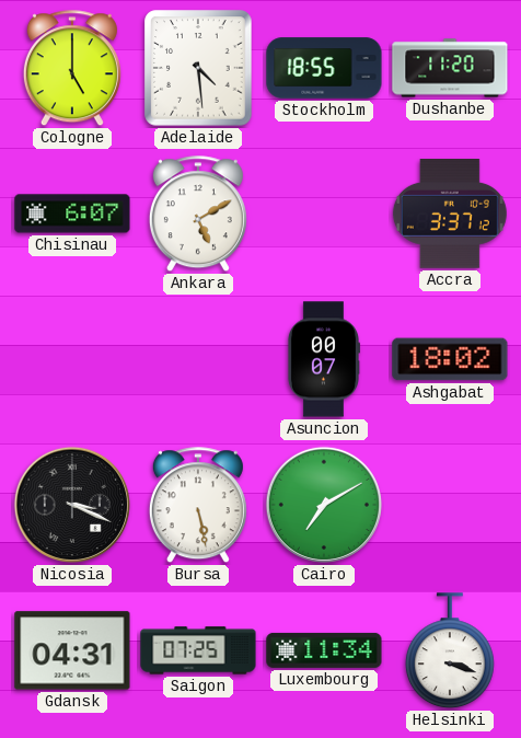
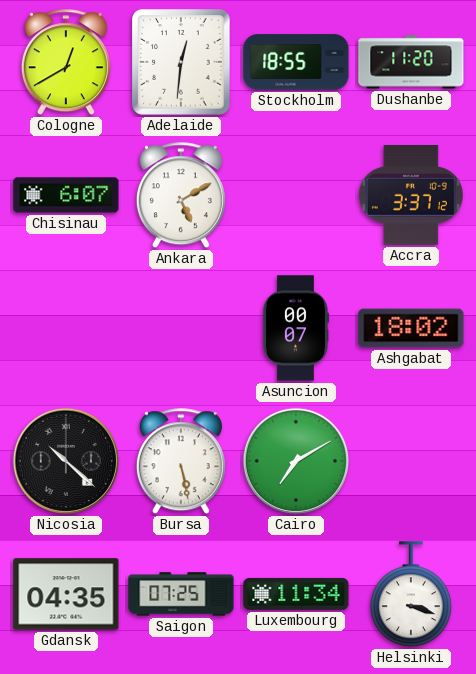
Cologne: 5:00 -> 12:40
Adelaide: 4:29 -> 12:31
Nicosia: 3:19 -> 10:22
Gdansk: 04:31 -> 04:35
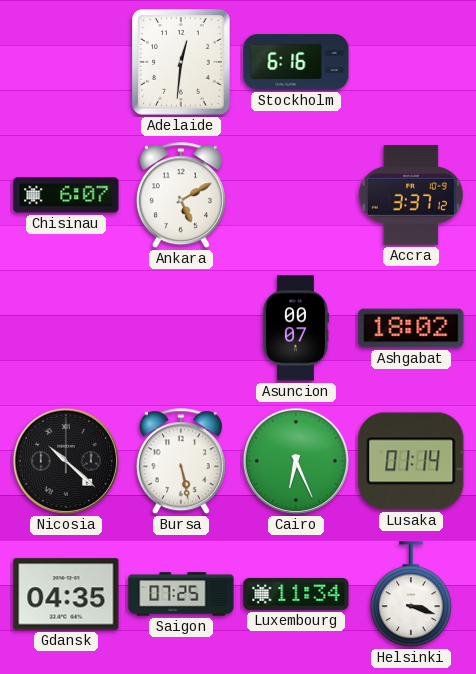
Cologne: 12:40 -> none
Stockholm: 18:55 -> 6:16
Dushanbe: 11:20 -> none
Cairo: 7:10 -> 6:26
Lusaka: none -> 01:14
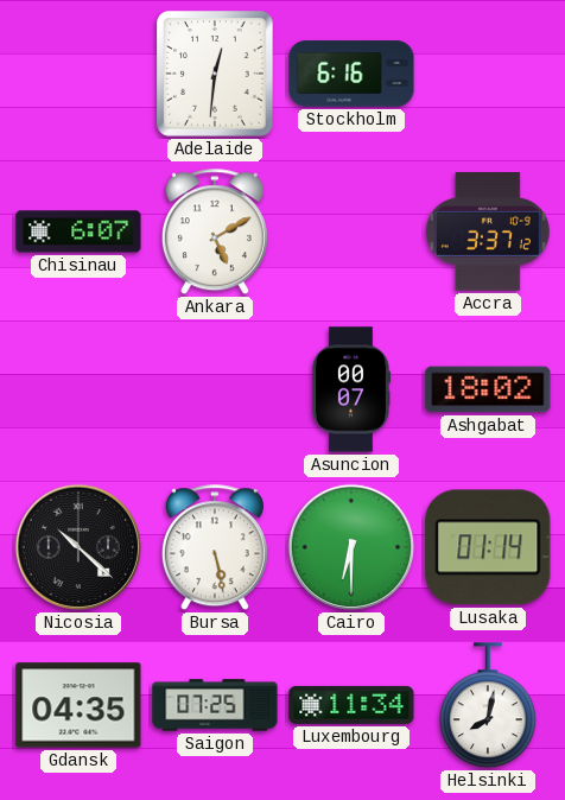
Cairo: 6:26 -> 6:30
Helsinki: 3:18 -> 8:02
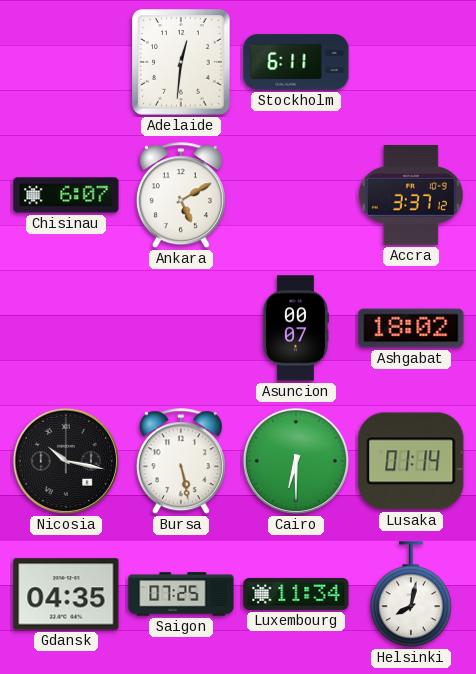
Stockholm: 6:16 -> 6:11
Nicosia: 10:22 -> 10:17
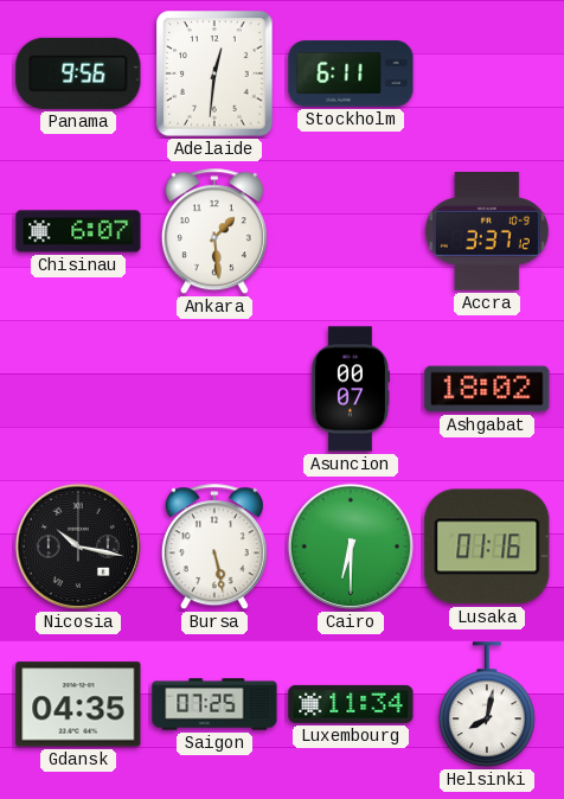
Panama: none -> 9:56
Ankara: 5:10 -> 1:29
Lusaka: 01:14 -> 01:16
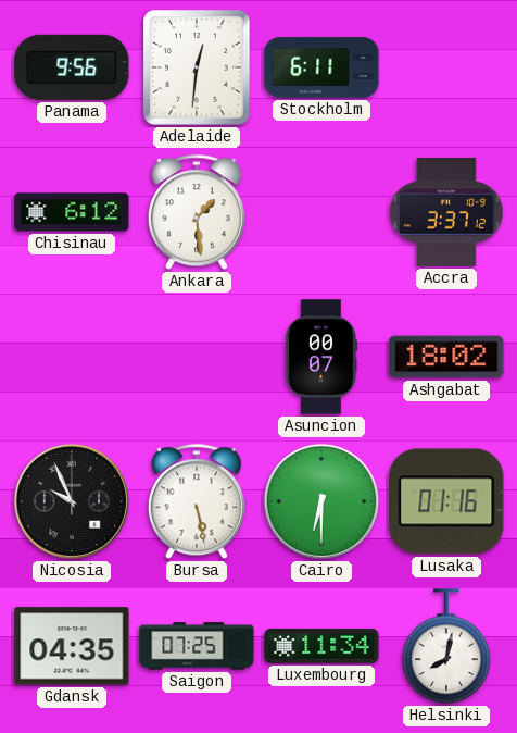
Chisinau: 6:07 -> 6:12
Nicosia: 10:17 -> 9:56
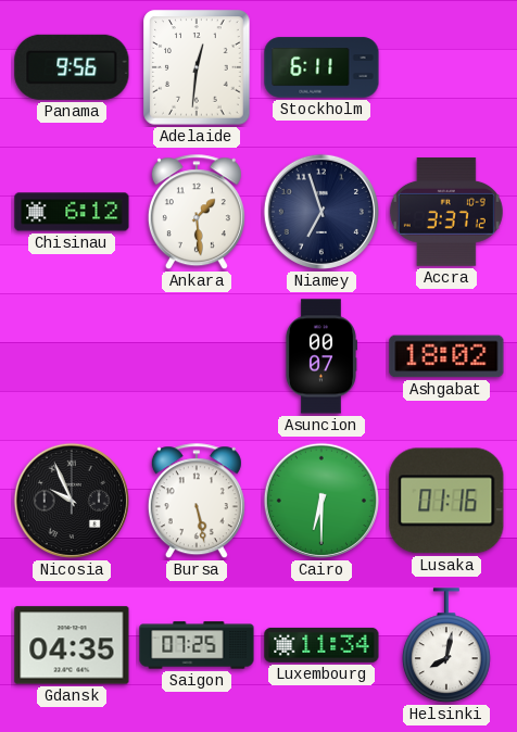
Niamey: none -> 6:57
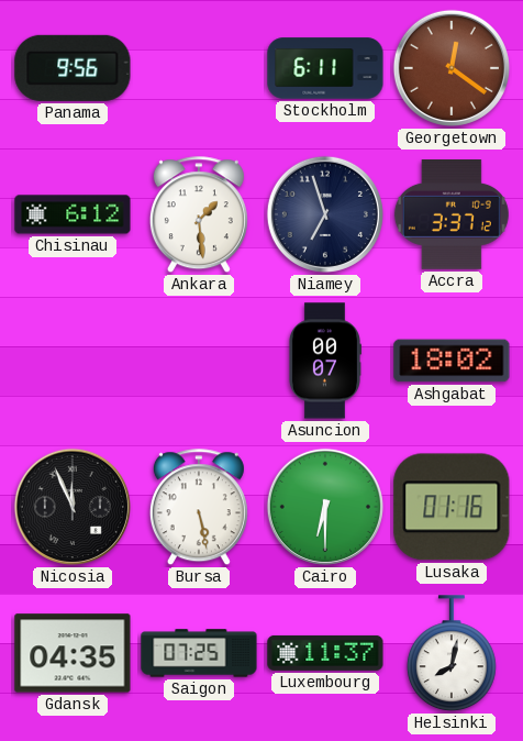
Adelaide: 12:31 -> none
Georgetown: none -> 12:21
Nicosia: 9:56 -> 11:56
Luxembourg: 11:34 -> 11:37
